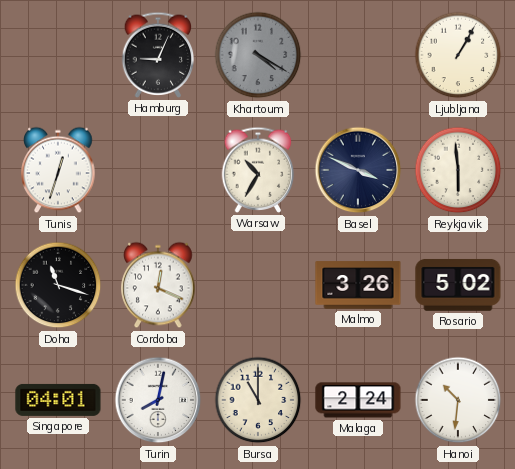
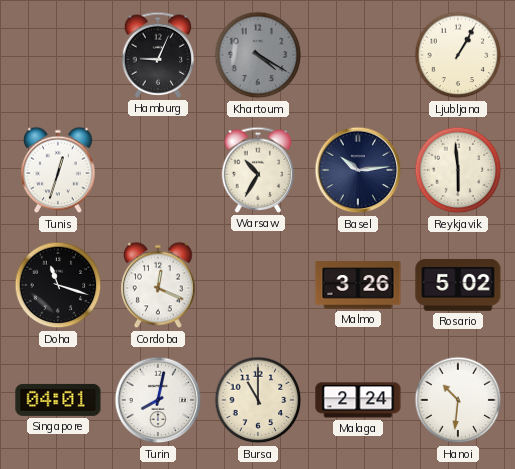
Basel: 3:49 -> 10:14
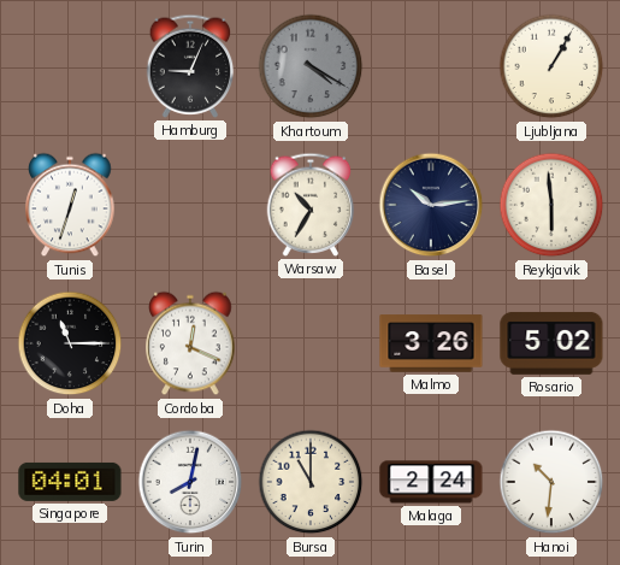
Doha: 11:18 -> 11:15
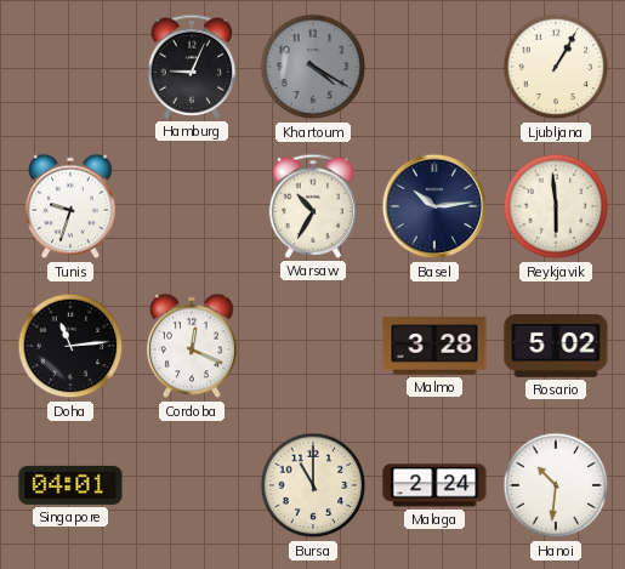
Tunis: 12:33 -> 9:33
Doha: 11:15 -> 11:14
Malmo: 3:26 -> 3:28
Turin: 8:02 -> none
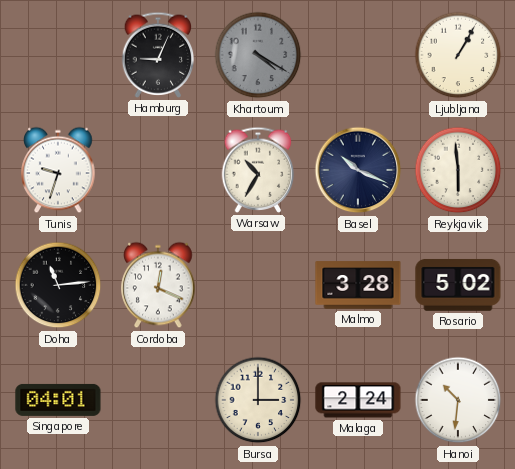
Basel: 10:14 -> 10:19
Bursa: 11:00 -> 3:00
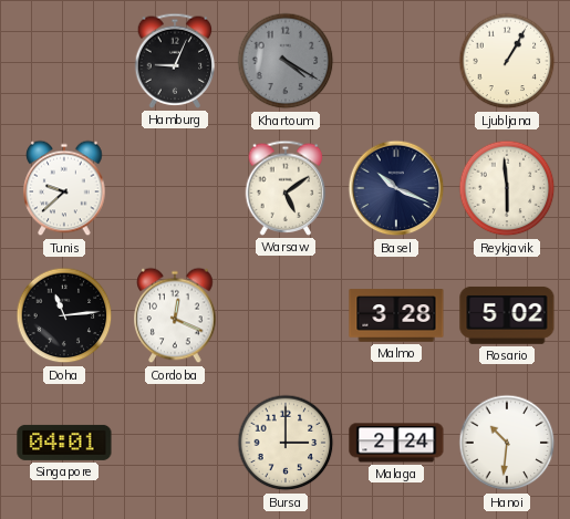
Tunis: 9:33 -> 9:38
Warsaw: 10:35 -> 5:09
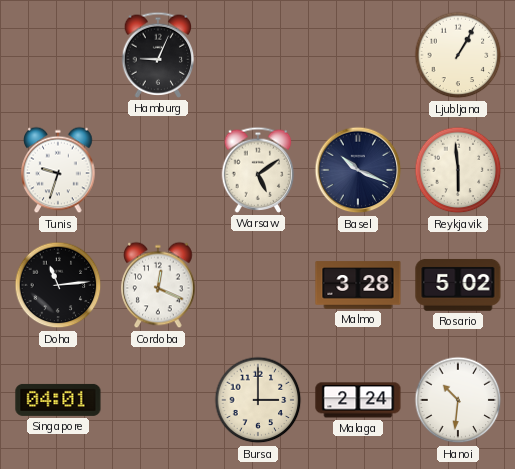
Khartoum: 4:20 -> none
Tunis: 9:38 -> 9:33
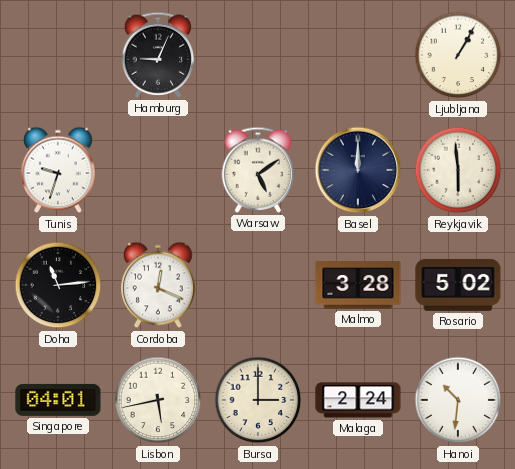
Basel: 10:19 -> 12:00
Lisbon: none -> 5:43
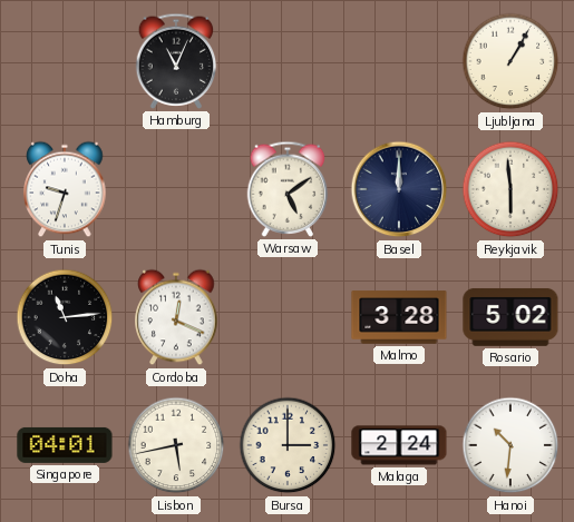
Hamburg: 9:04 -> 11:04
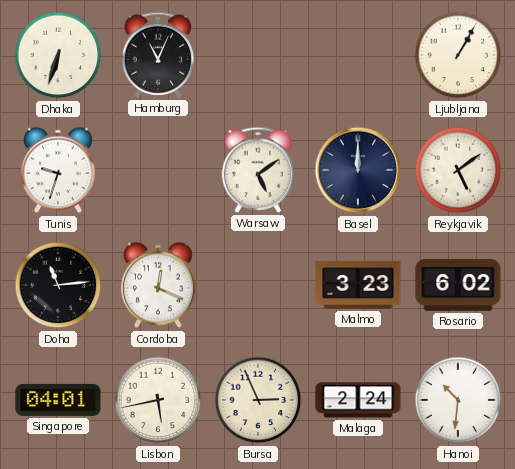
Dhaka: none -> 6:33
Reykjavik: 5:59 -> 5:09
Malmo: 3:28 -> 3:23
Rosario: 5:02 -> 6:02
Bursa: 3:00 -> 2:56
